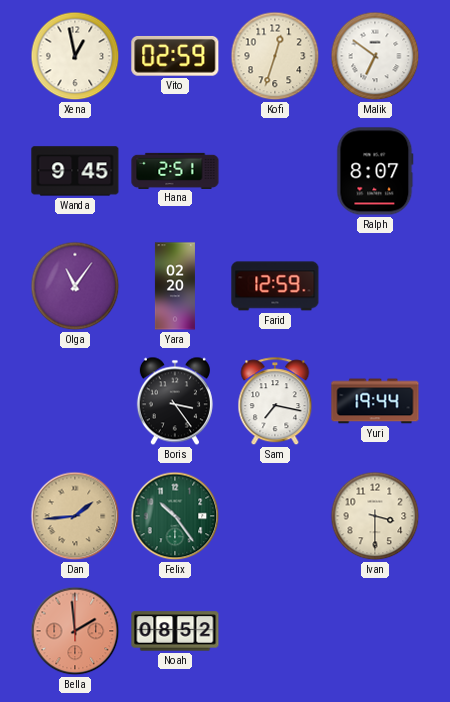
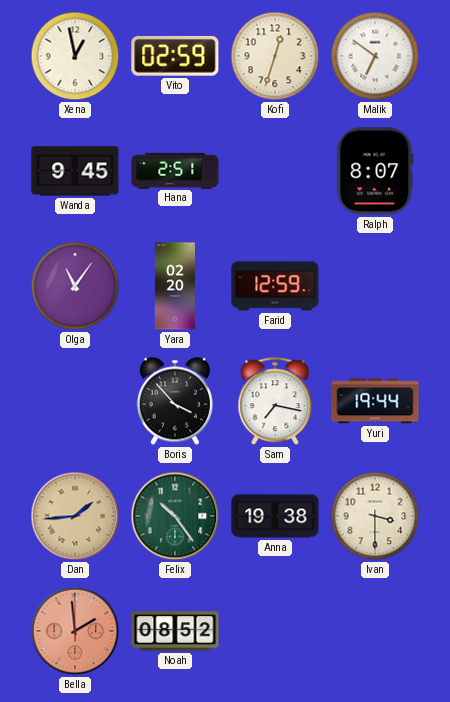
Boris: 3:24 -> 3:53
Anna: none -> 19:38
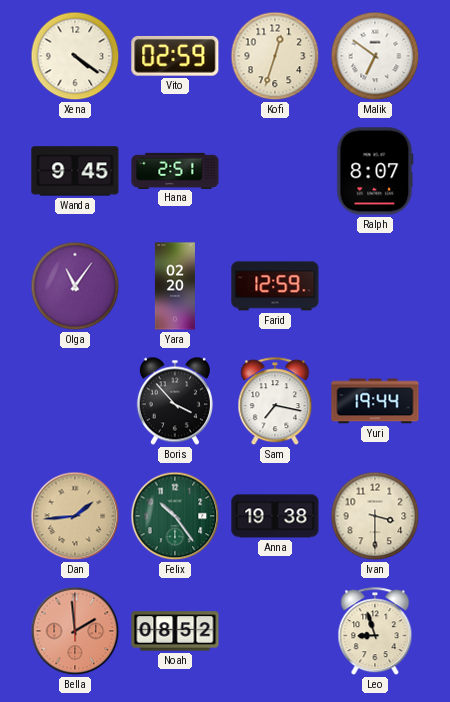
Xena: 12:58 -> 4:21
Leo: none -> 8:57
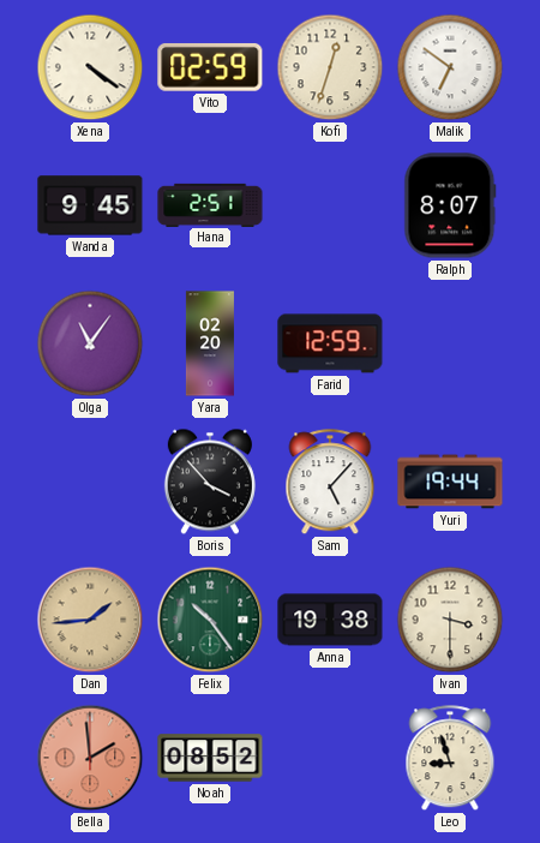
Sam: 7:17 -> 5:07
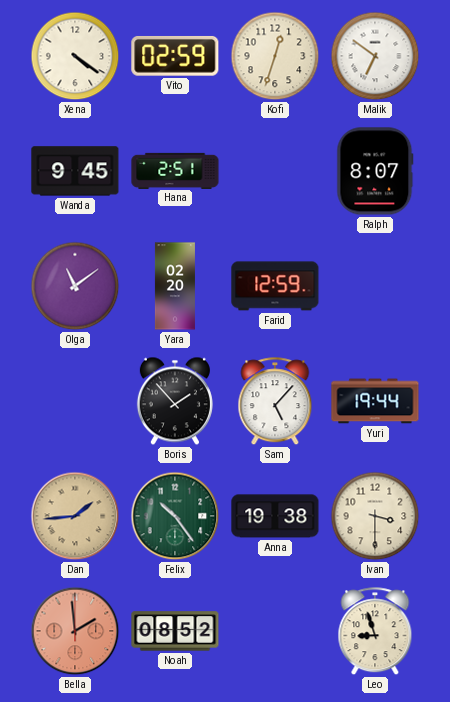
Olga: 11:06 -> 11:09
Boris: 3:53 -> 1:53
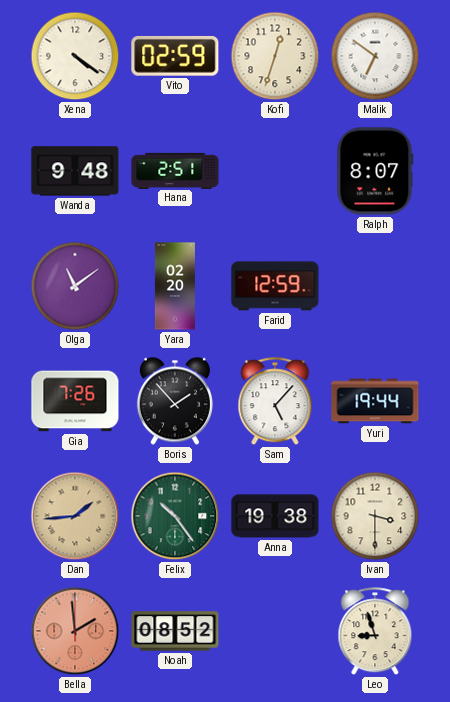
Wanda: 9:45 -> 9:48
Gia: none -> 7:26
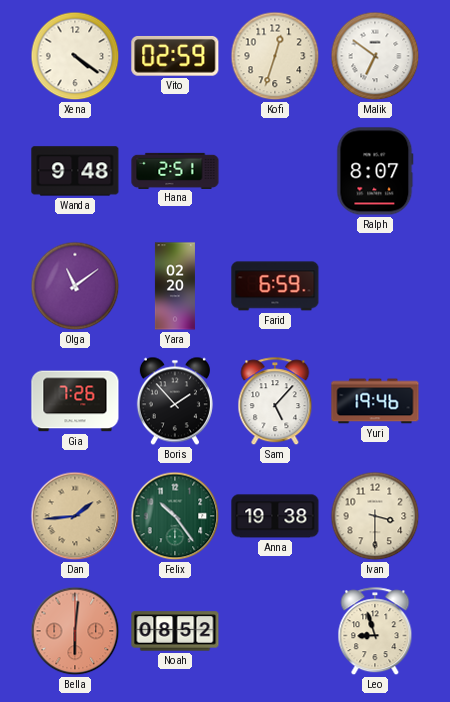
Farid: 12:59 -> 6:59
Yuri: 19:44 -> 19:46
Bella: 1:59 -> 6:01
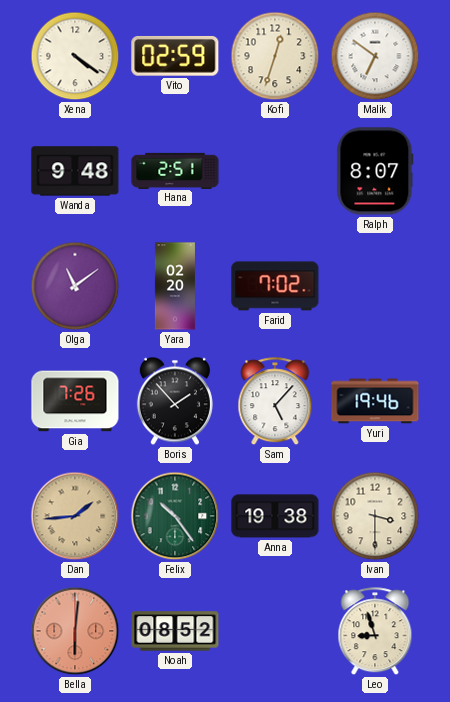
Farid: 6:59 -> 7:02
